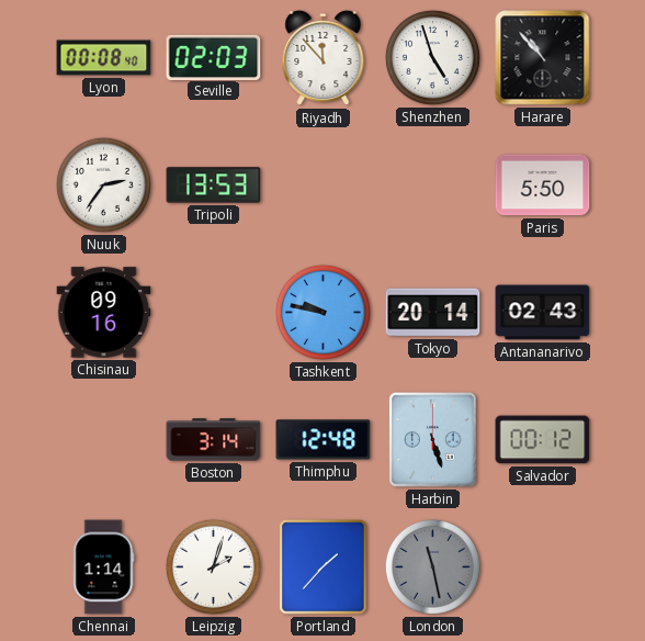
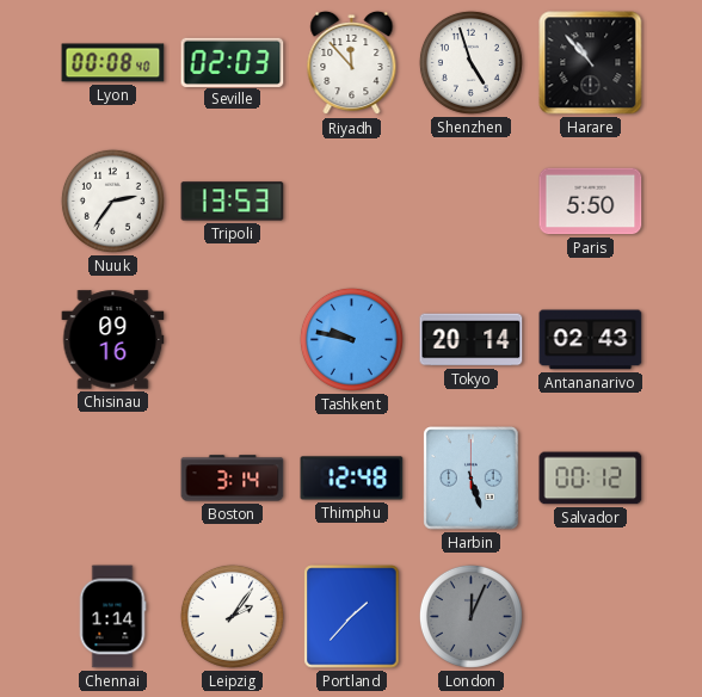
Leipzig: 2:03 -> 2:06
London: 11:28 -> 12:04
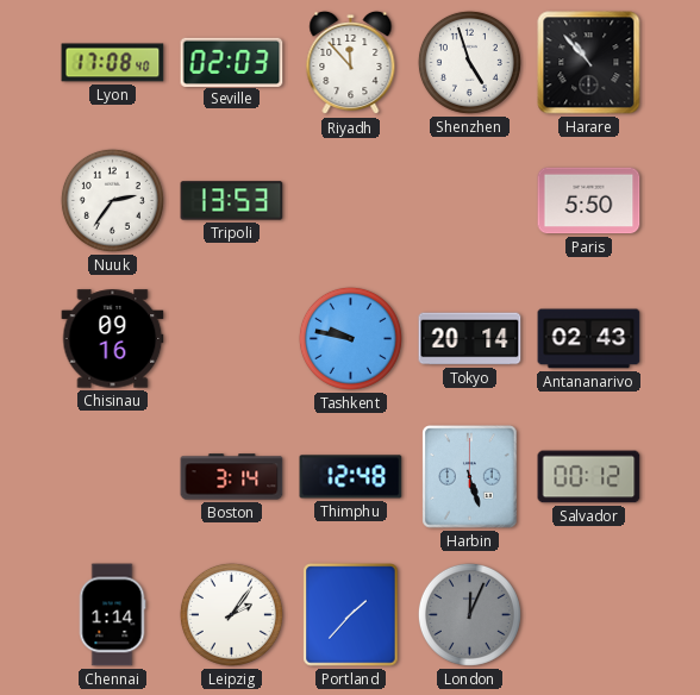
Lyon: 00:08 -> 17:08
